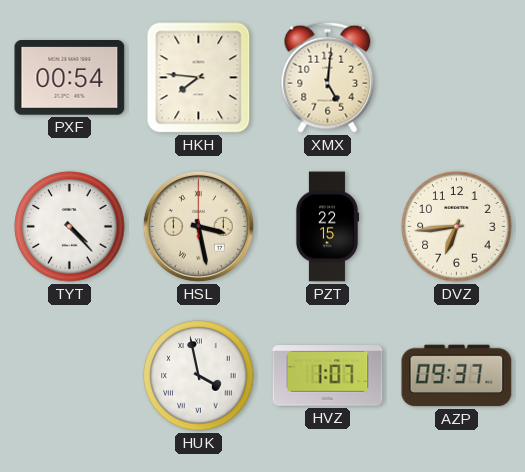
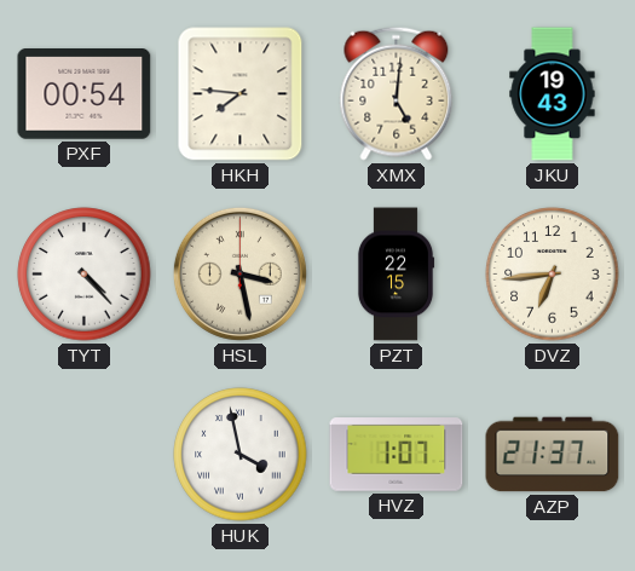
JKU: none -> 19:43
AZP: 09:37 -> 21:37
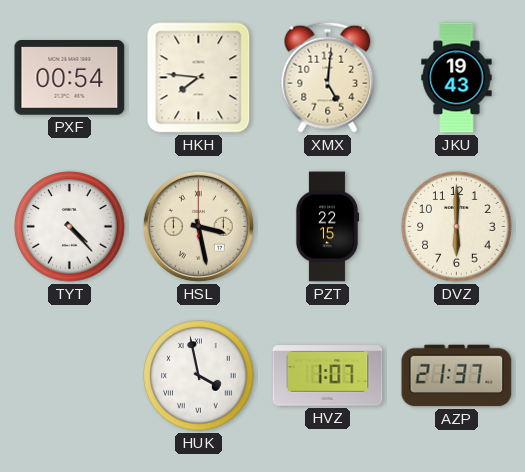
DVZ: 6:44 -> 6:00
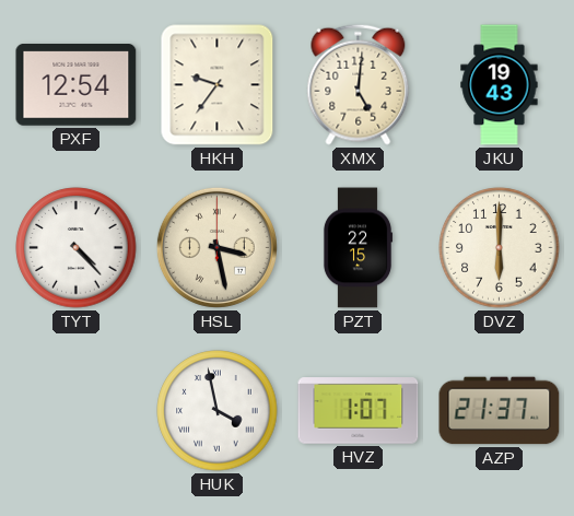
PXF: 00:54 -> 12:54
HKH: 7:46 -> 9:36
